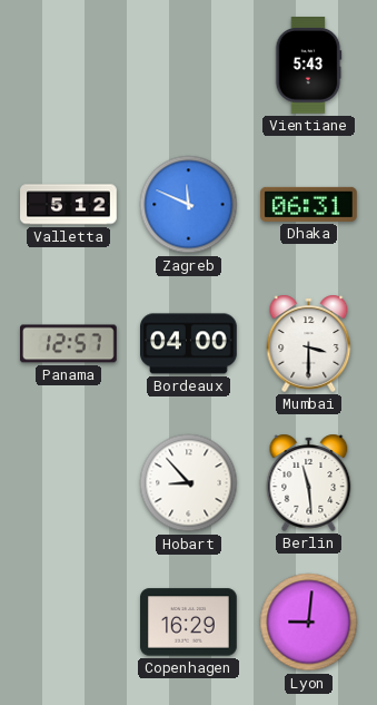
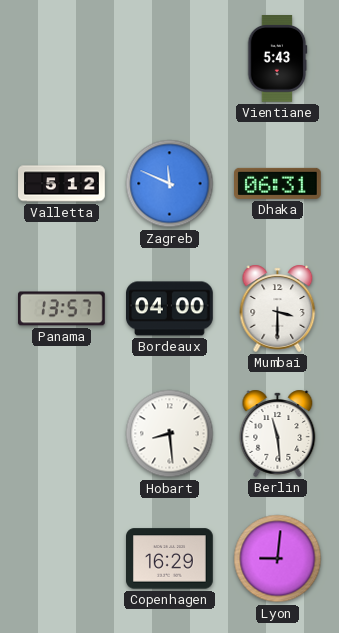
Panama: 12:57 -> 13:57
Hobart: 8:53 -> 8:29
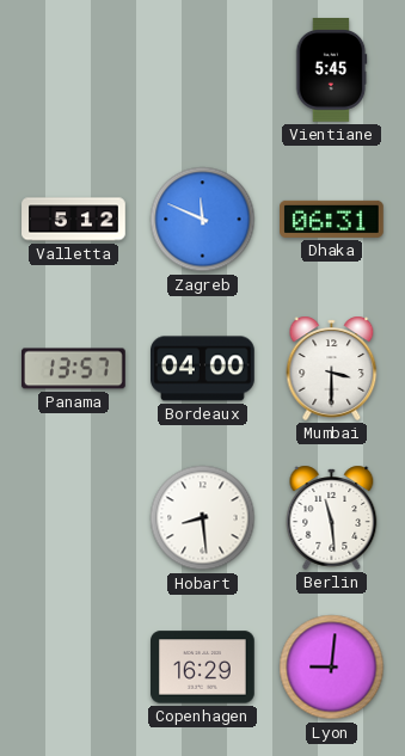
Vientiane: 5:43 -> 5:45
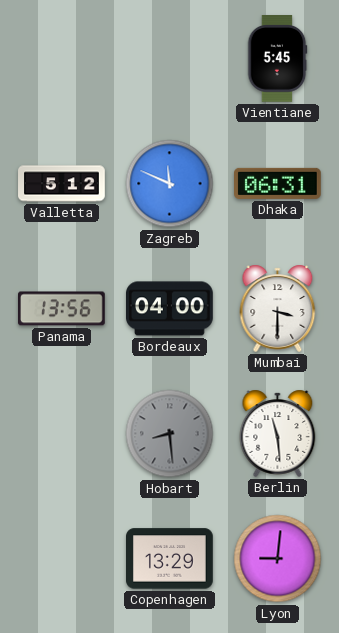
Panama: 13:57 -> 13:56
Hobart dial: white -> grey
Copenhagen: 16:29 -> 13:29
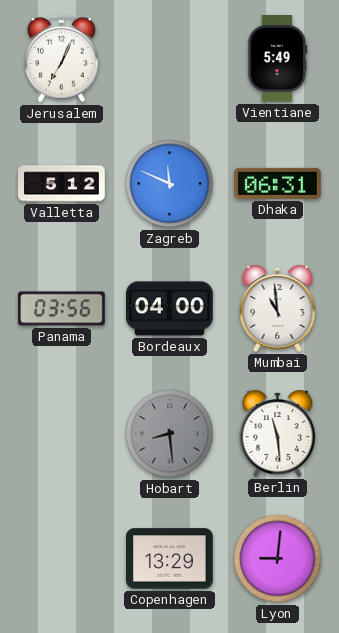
Jerusalem: none -> 7:04
Vientiane: 5:45 -> 5:49
Panama: 13:56 -> 03:56
Mumbai: 3:30 -> 10:59
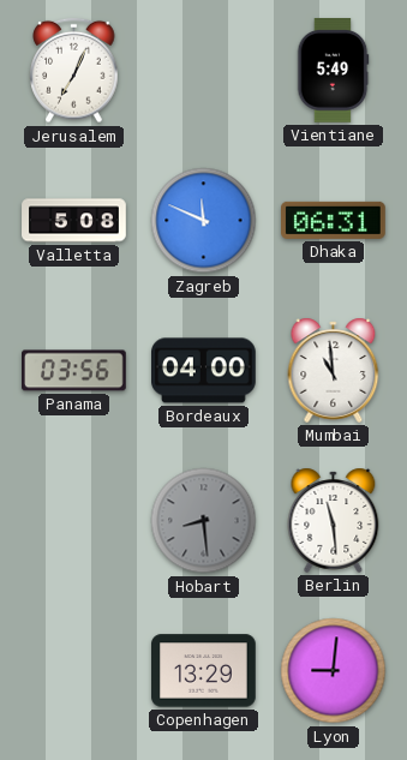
Valletta: 5:12 -> 5:08
